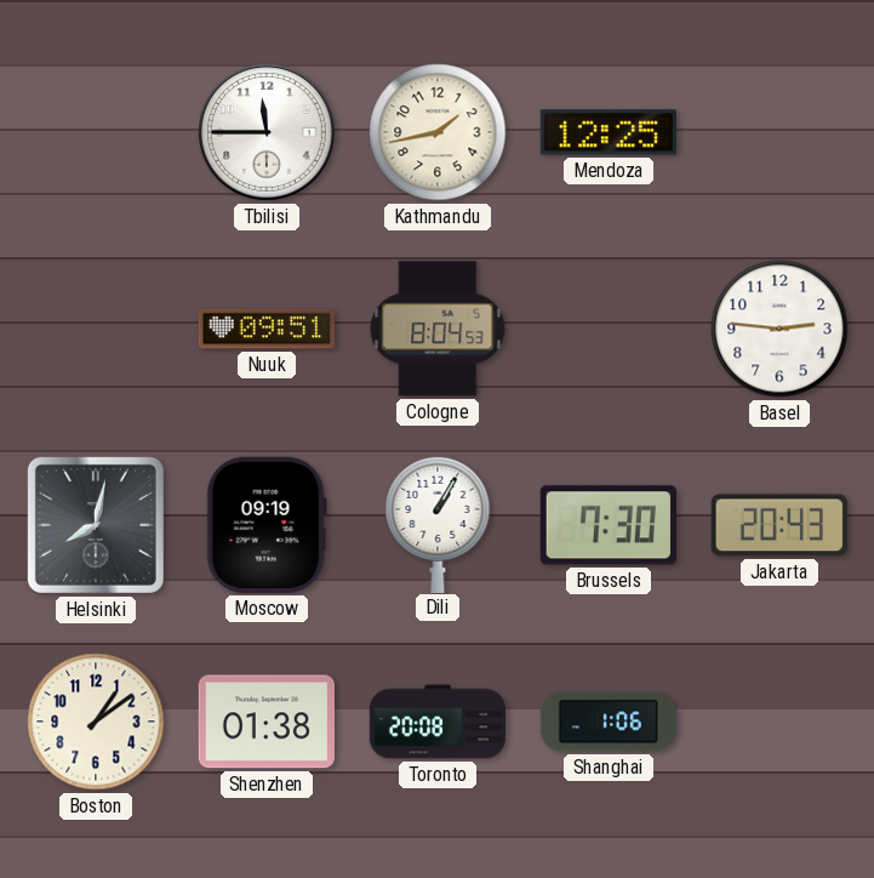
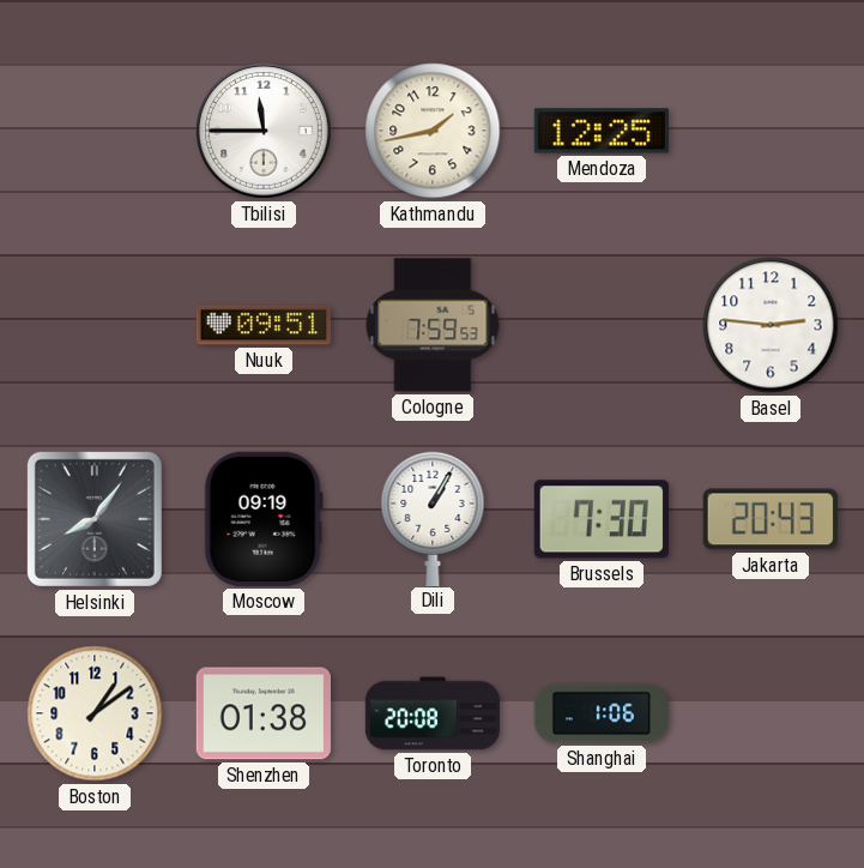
Cologne: 8:04 -> 7:59
Helsinki: 8:02 -> 8:06
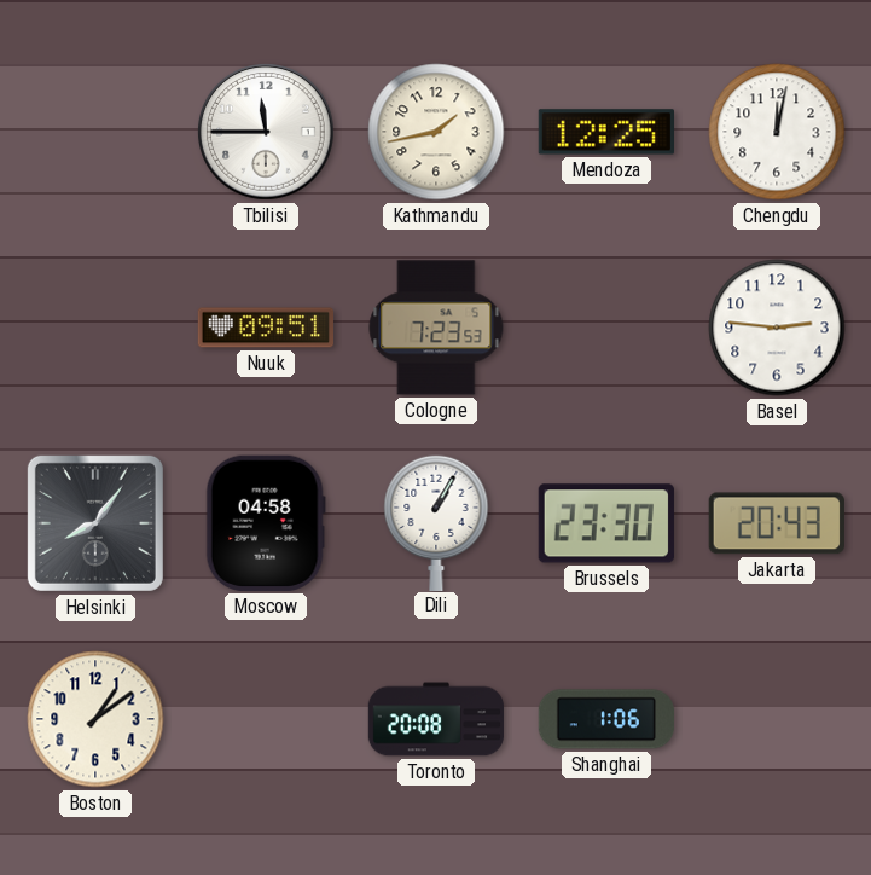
Chengdu: none -> 12:02
Cologne: 7:59 -> 7:23
Moscow: 09:19 -> 04:58
Brussels: 7:30 -> 23:30
Shenzhen: 01:38 -> none
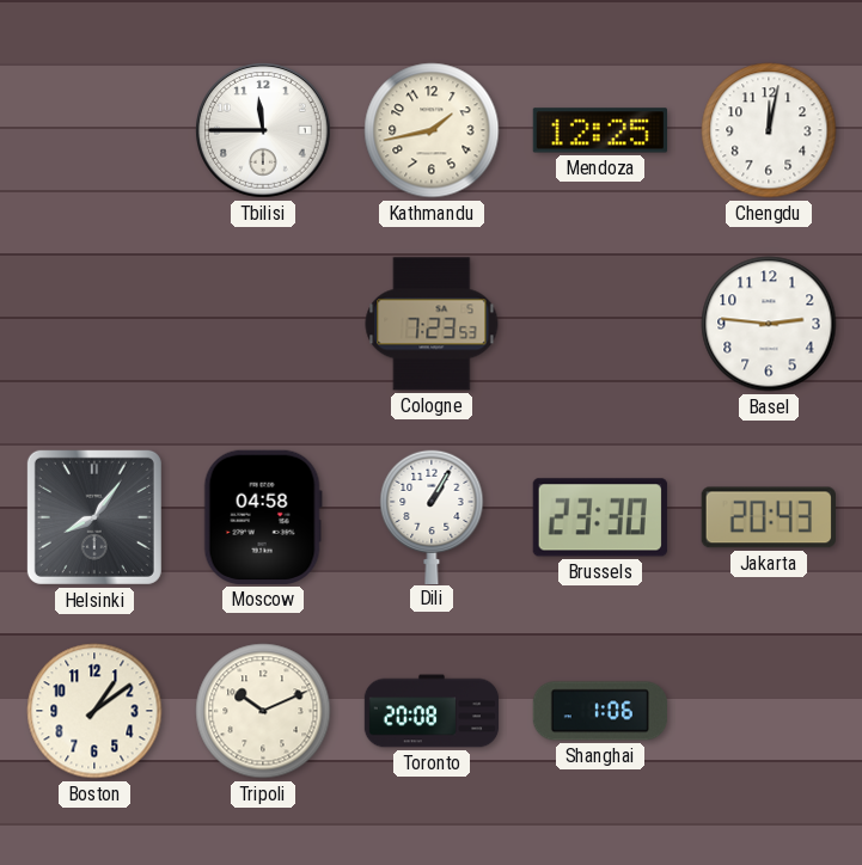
Nuuk: 09:51 -> none
Tripoli: none -> 10:11
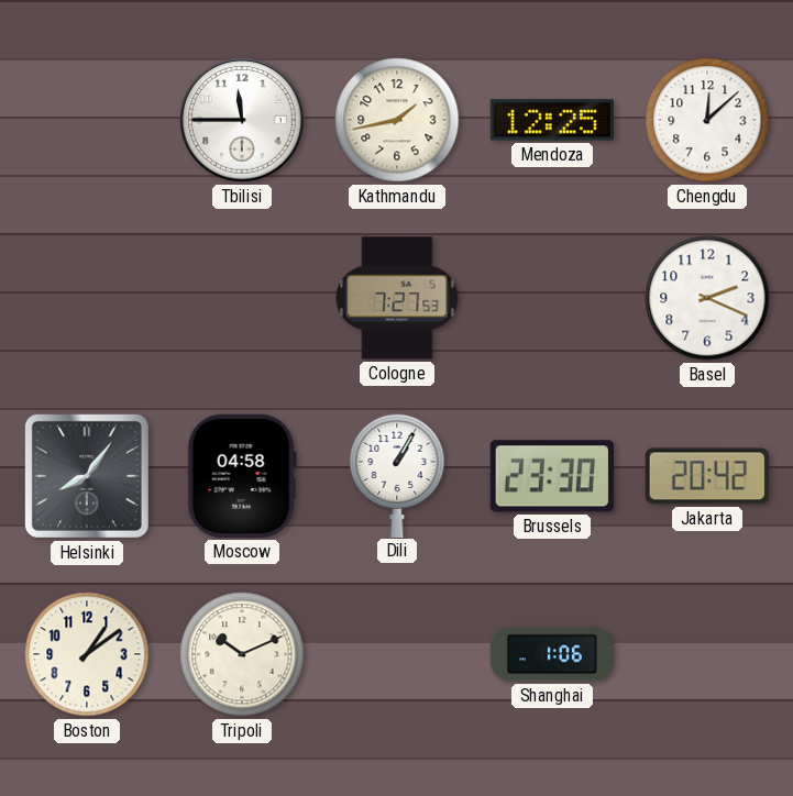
Chengdu: 12:02 -> 12:08
Cologne: 7:23 -> 7:27
Basel: 2:46 -> 2:19
Jakarta: 20:43 -> 20:42
Toronto: 20:08 -> none
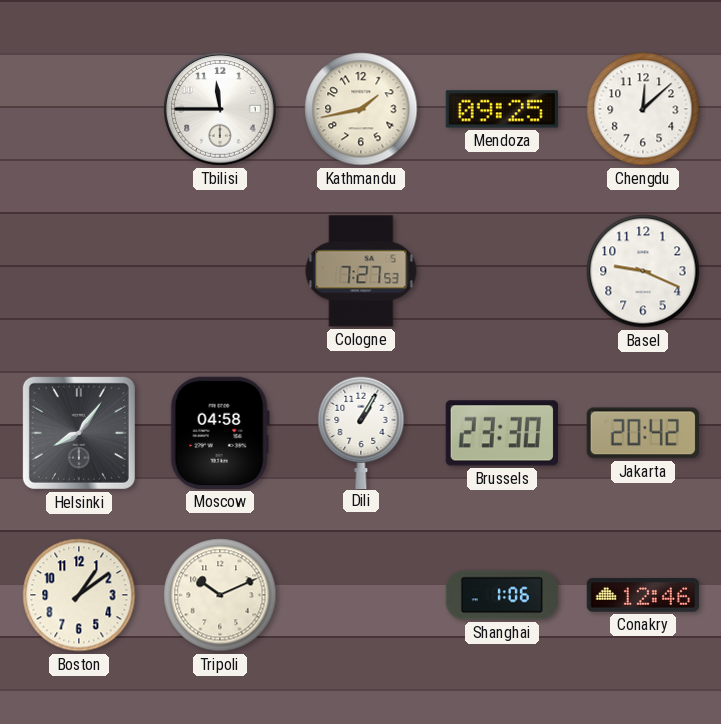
Mendoza: 12:25 -> 09:25
Basel: 2:19 -> 9:19
Conakry: none -> 12:46
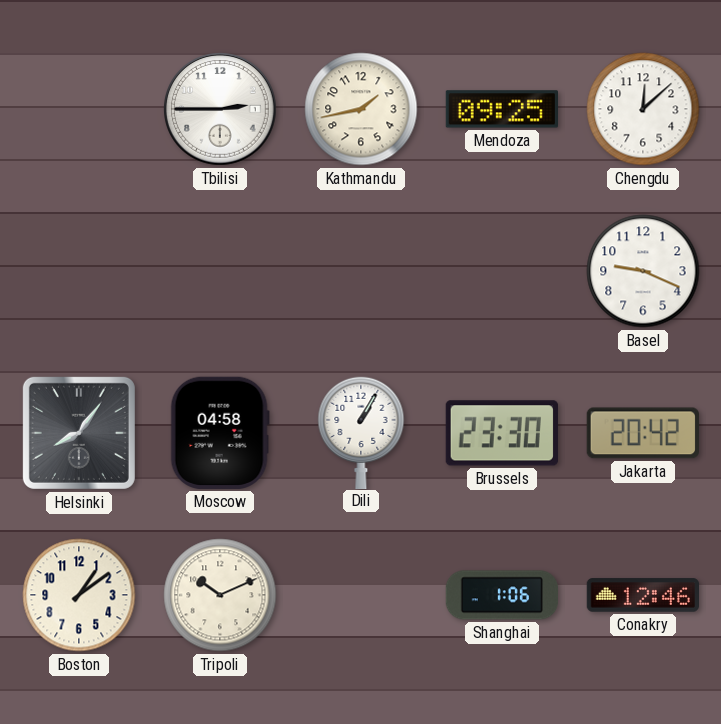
Tbilisi: 11:45 -> 2:45
Cologne: 7:27 -> none
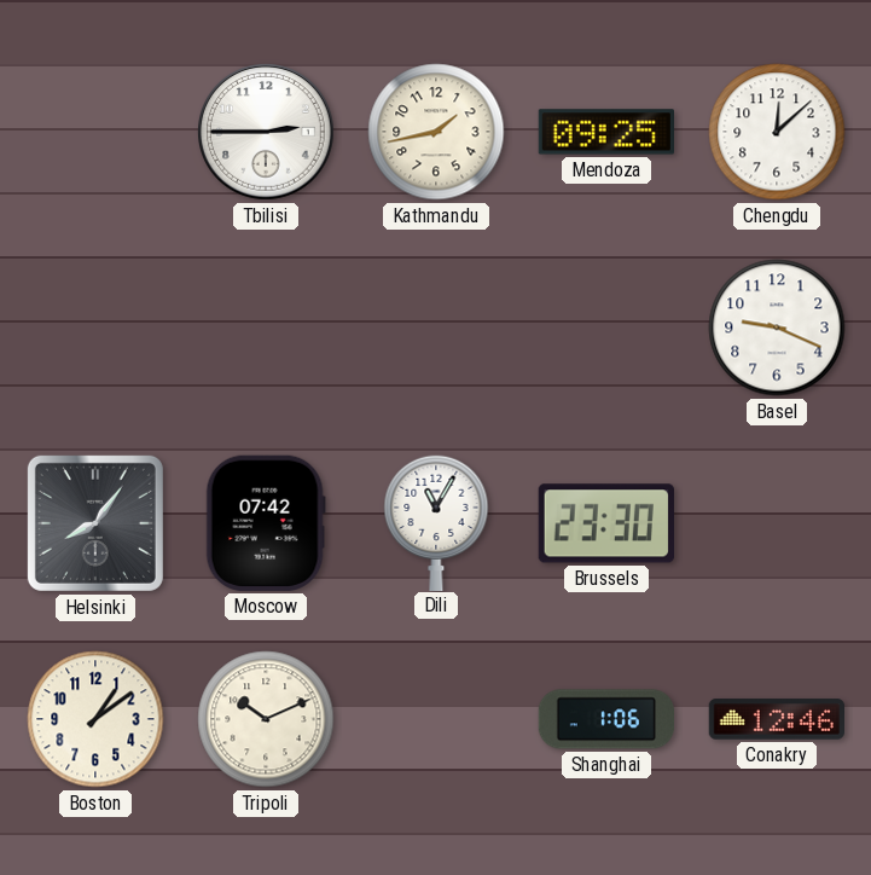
Moscow: 04:58 -> 07:42
Dili: 1:05 -> 11:05
Jakarta: 20:42 -> none
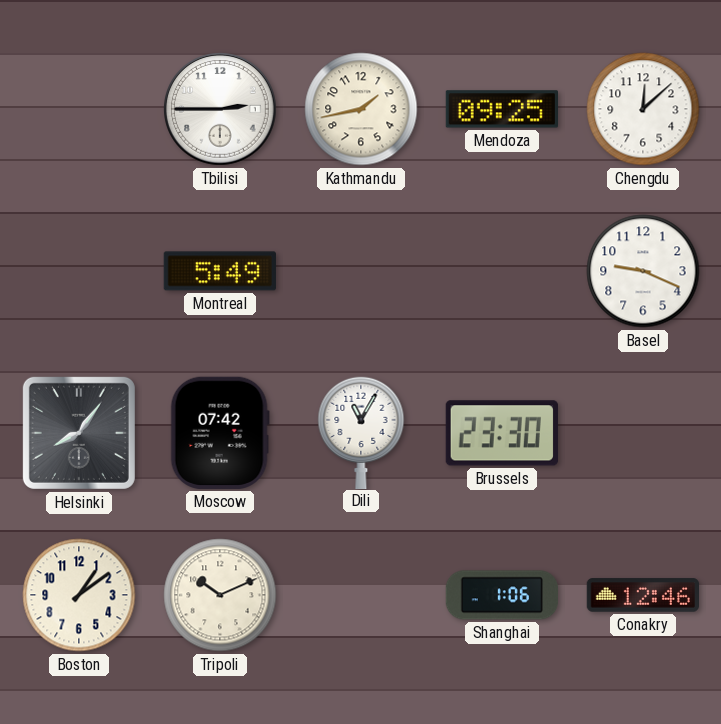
Montreal: none -> 5:49
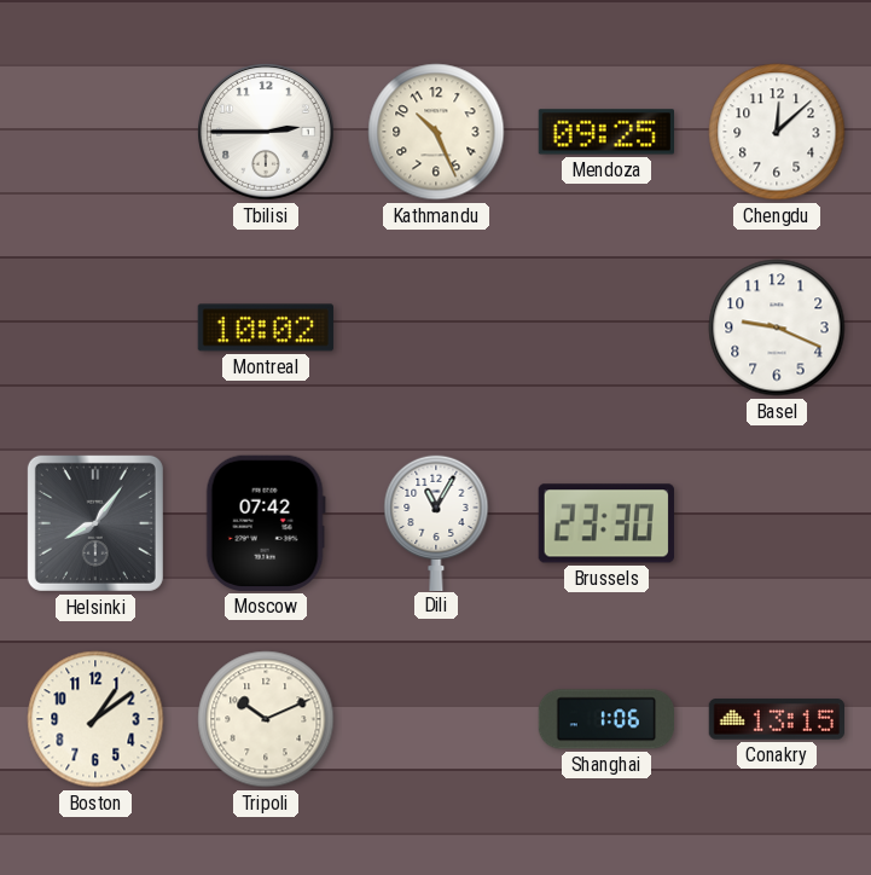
Kathmandu: 1:43 -> 10:26
Montreal: 5:49 -> 10:02
Conakry: 12:46 -> 13:15
